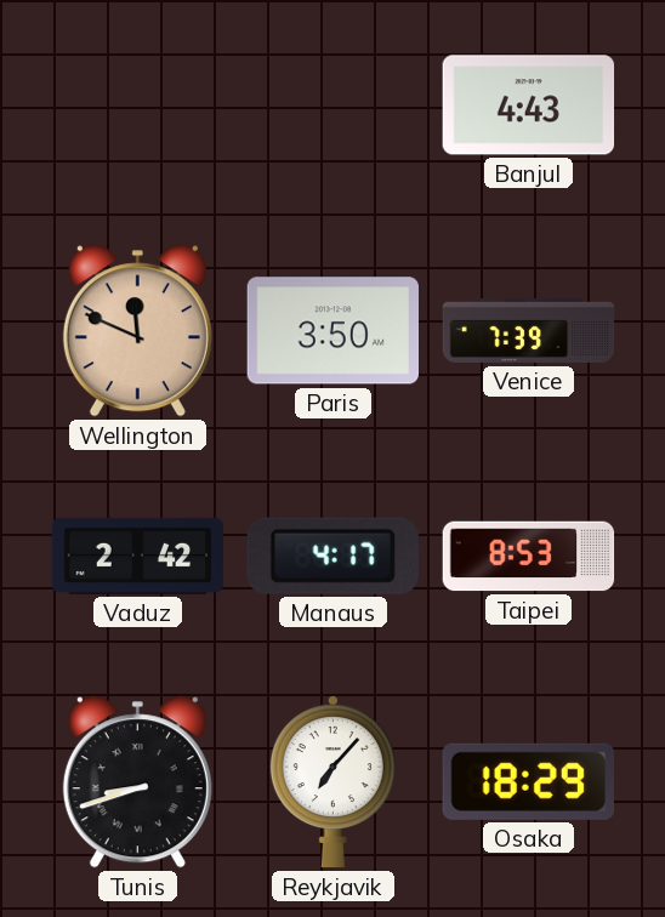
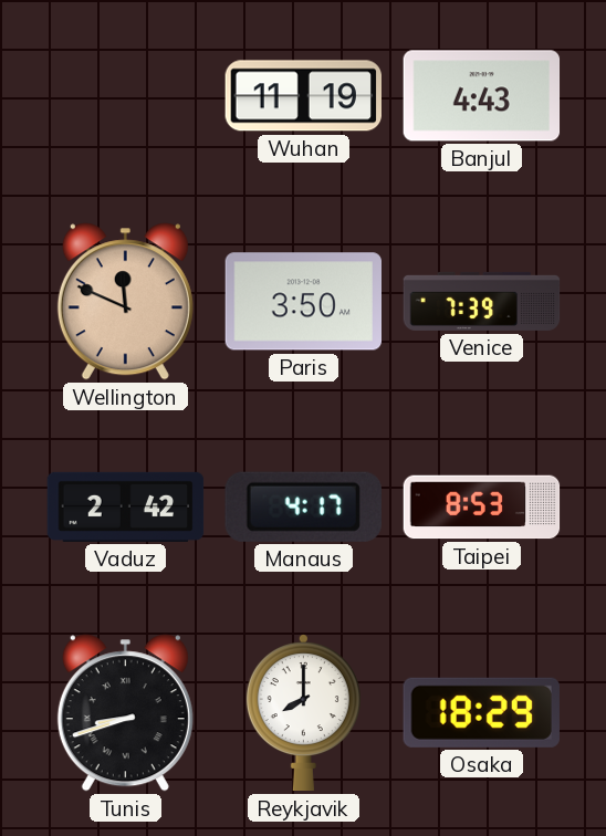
Wuhan: none -> 11:19
Reykjavik: 7:07 -> 8:00
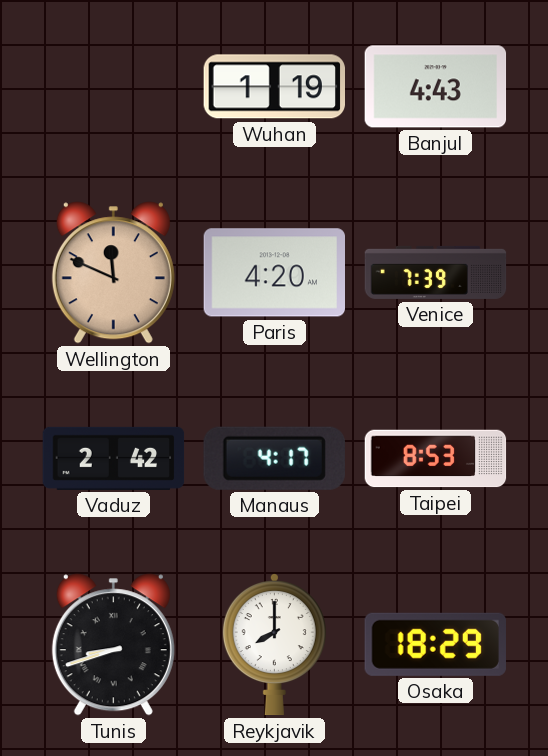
Wuhan: 11:19 -> 1:19
Paris: 3:50 -> 4:20
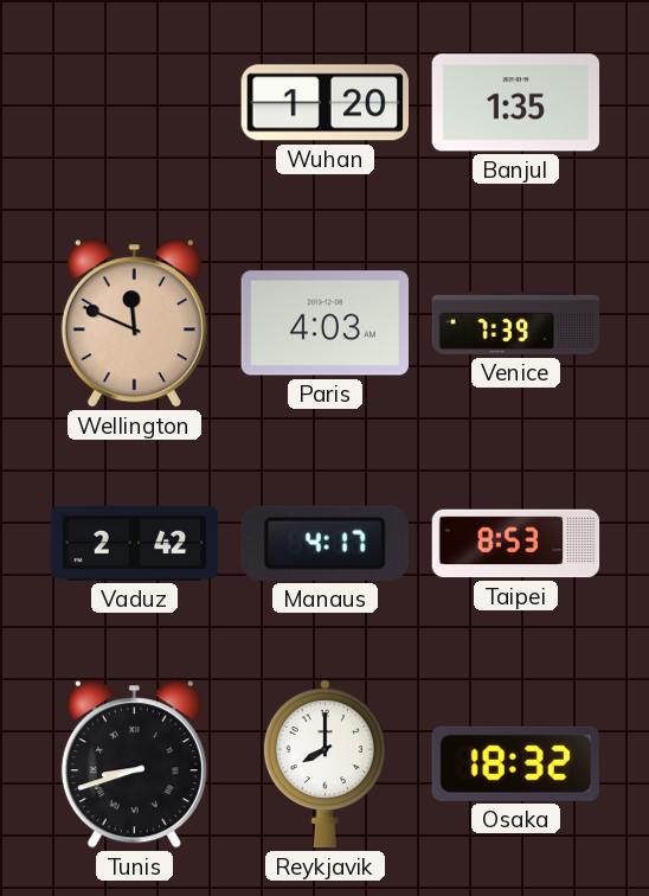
Wuhan: 1:19 -> 1:20
Banjul: 4:43 -> 1:35
Paris: 4:20 -> 4:03
Osaka: 18:29 -> 18:32
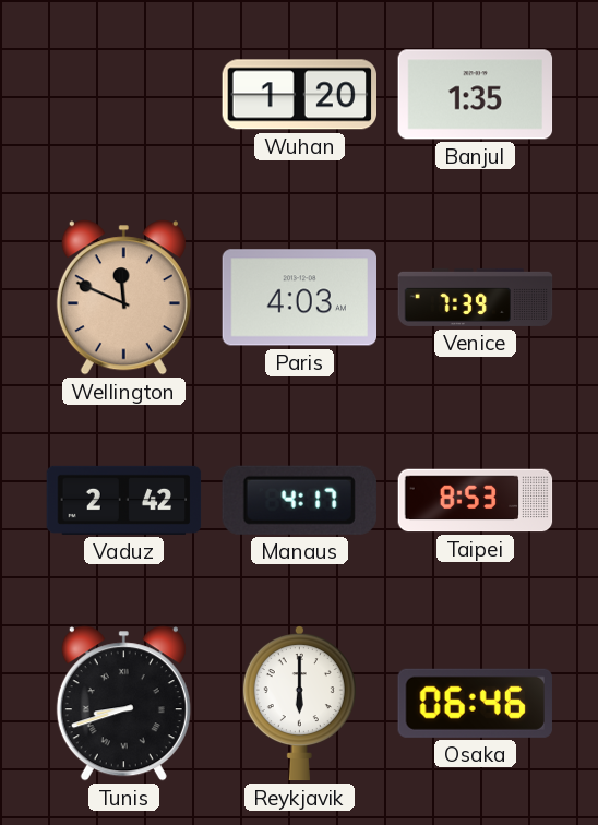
Reykjavik: 8:00 -> 6:00
Osaka: 18:32 -> 06:46
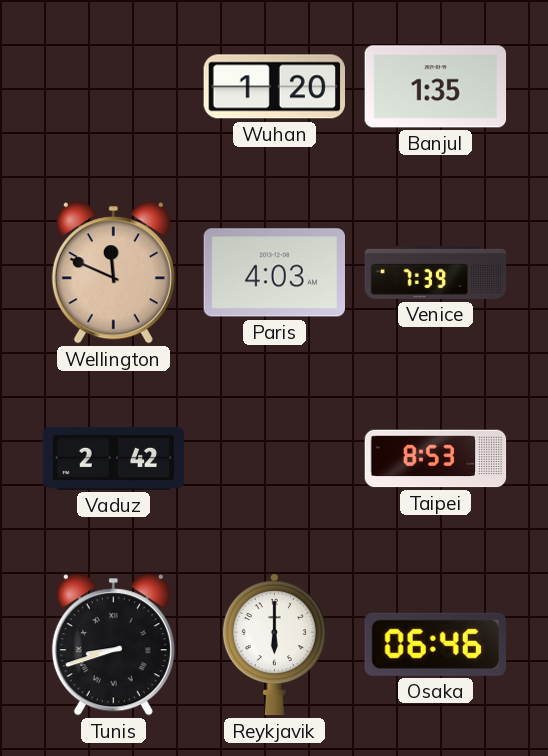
Manaus: 4:17 -> none
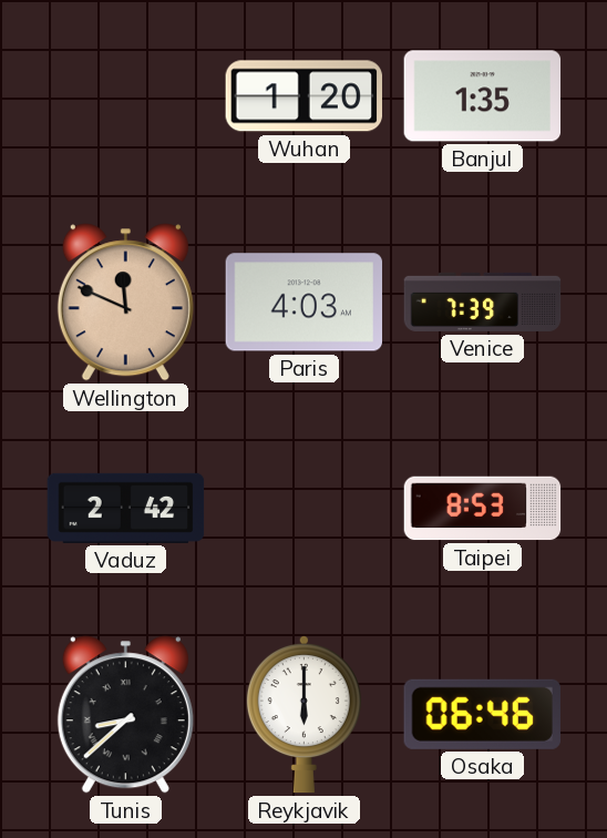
Tunis: 8:42 -> 8:38
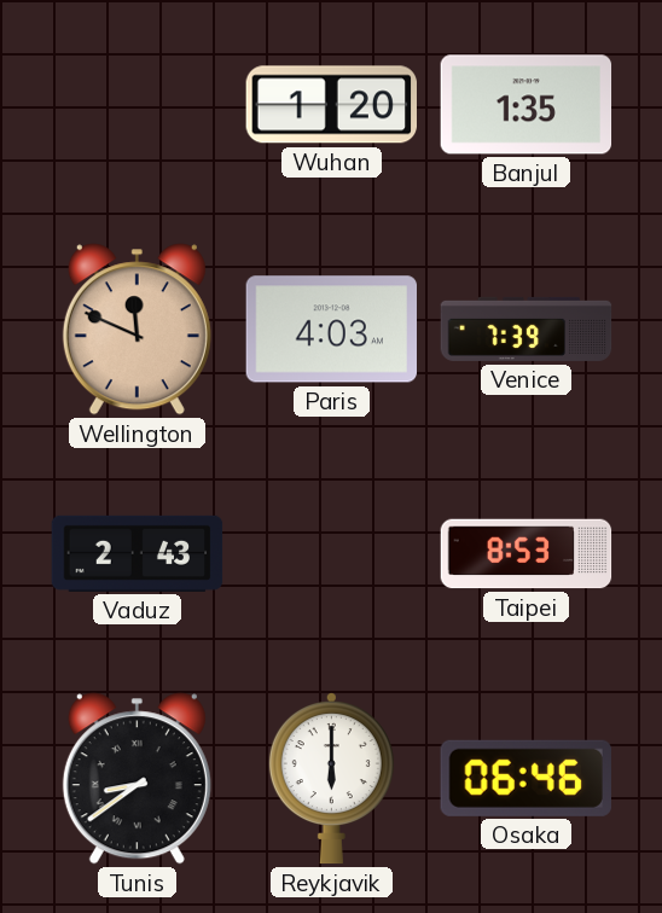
Vaduz: 2:42 -> 2:43
Tunis: 8:38 -> 8:39
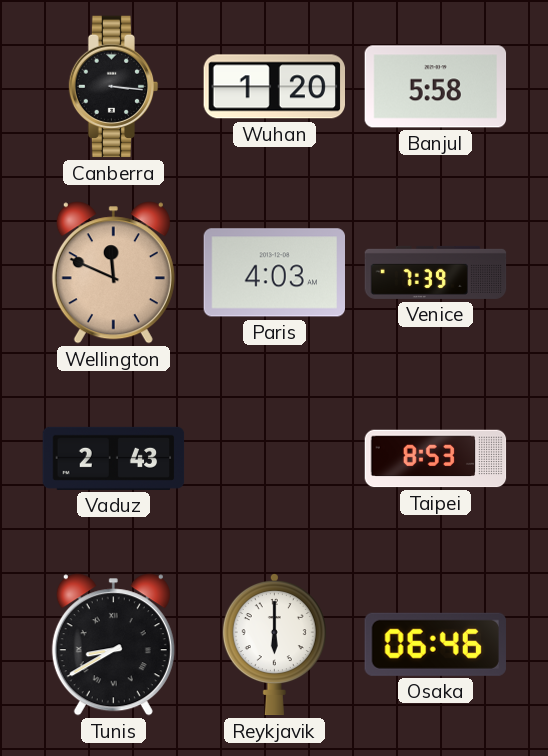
Canberra: none -> 3:16
Banjul: 1:35 -> 5:58
Tunis: 8:39 -> 8:40
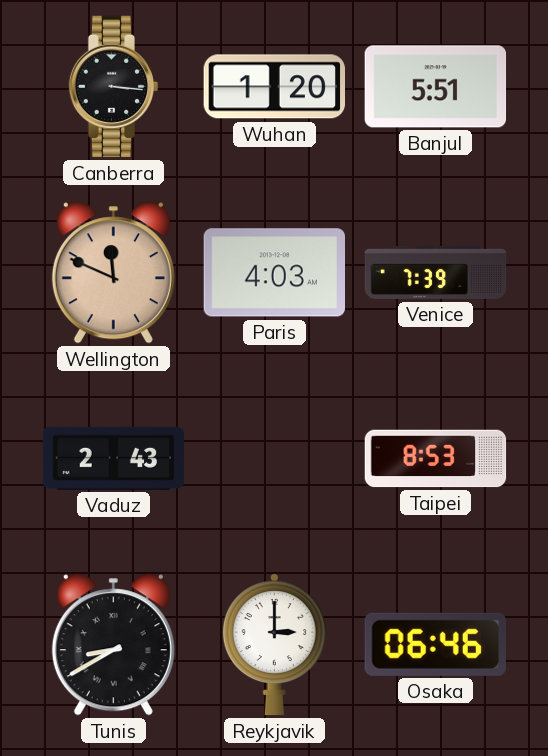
Banjul: 5:58 -> 5:51
Reykjavik: 6:00 -> 3:00
